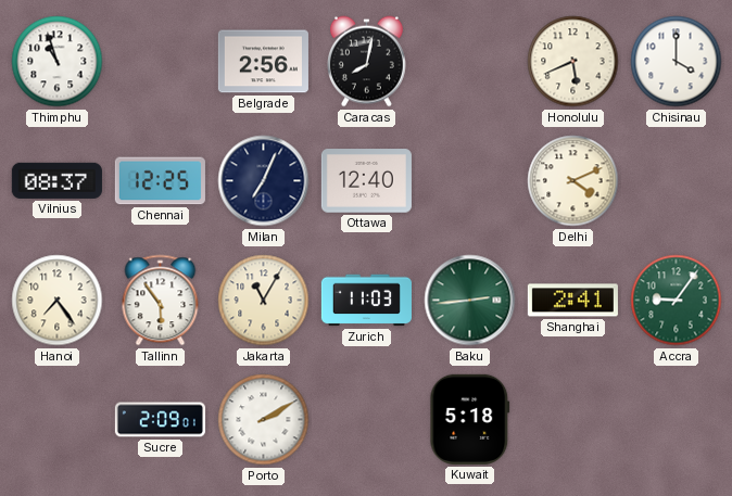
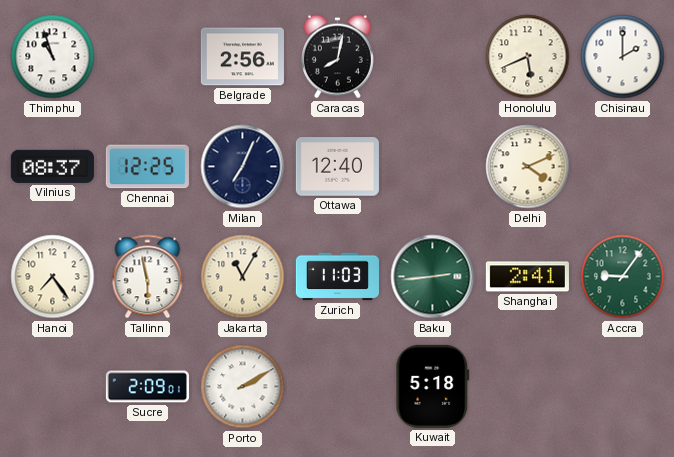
Chisinau: 4:00 -> 2:00
Tallinn: 5:54 -> 5:58
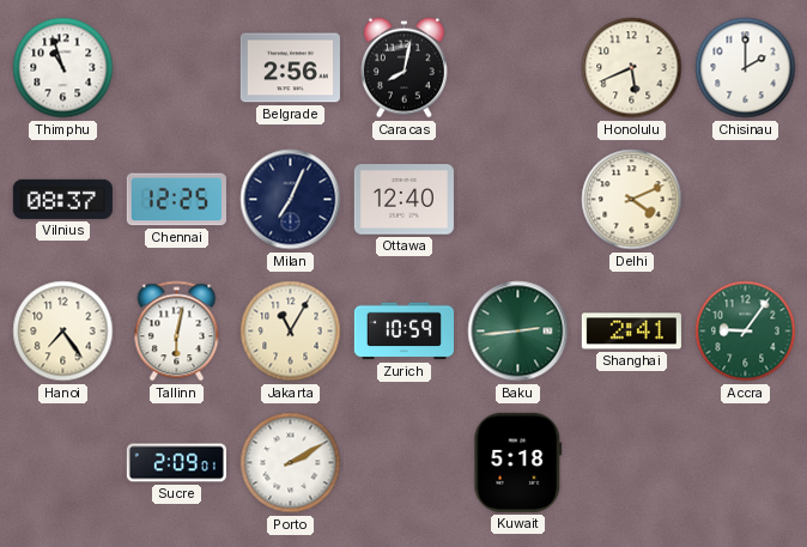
Tallinn: 5:58 -> 6:02
Zurich: 11:03 -> 10:59
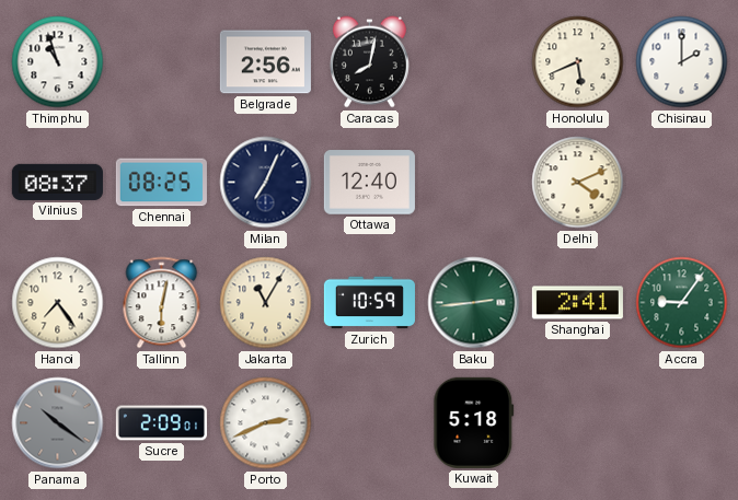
Chennai: 12:25 -> 08:25
Panama: none -> 10:21
Porto: 2:10 -> 2:41
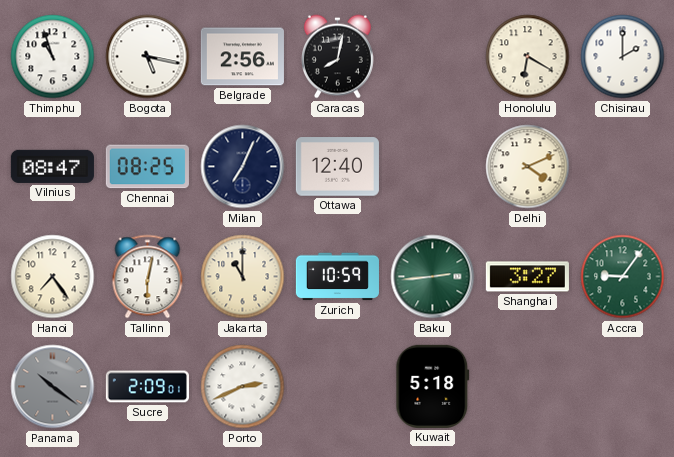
Bogota: none -> 5:17
Honolulu: 5:41 -> 6:20
Vilnius: 08:37 -> 08:47
Jakarta: 11:05 -> 11:00
Shanghai: 2:41 -> 3:27
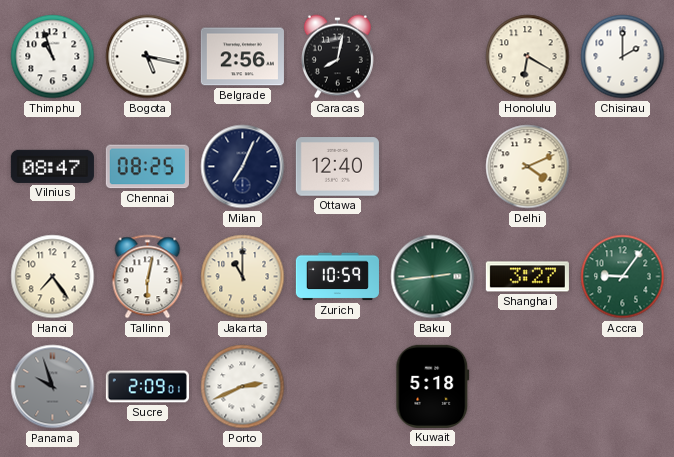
Panama: 10:21 -> 9:57
